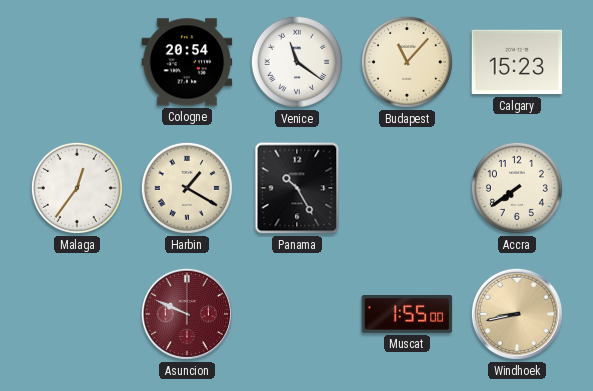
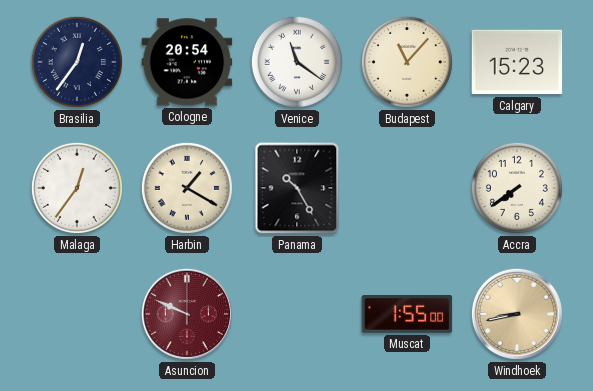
Brasilia: none -> 12:36
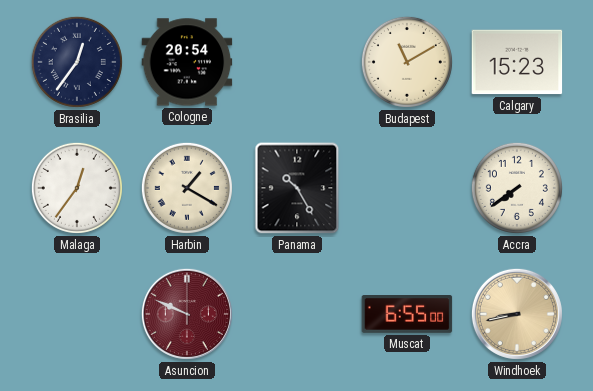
Venice: 11:21 -> none
Budapest: 11:07 -> 11:10
Muscat: 1:55 -> 6:55
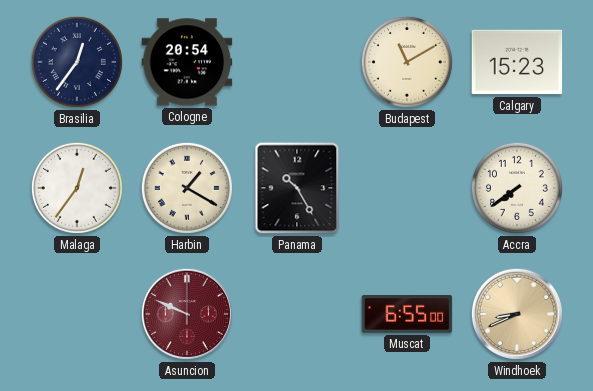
Windhoek: 8:43 -> 8:41
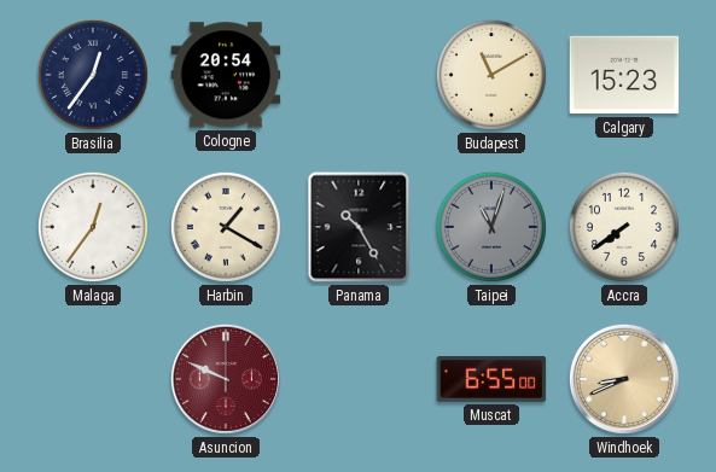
Taipei: none -> 11:03
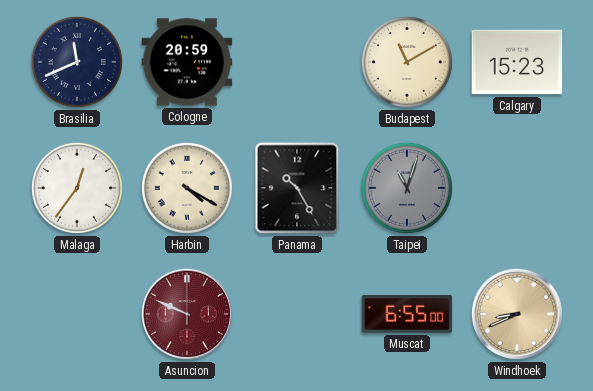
Brasilia: 12:36 -> 11:41
Cologne: 20:54 -> 20:59
Harbin: 1:20 -> 4:20
Accra: 7:39 -> none
